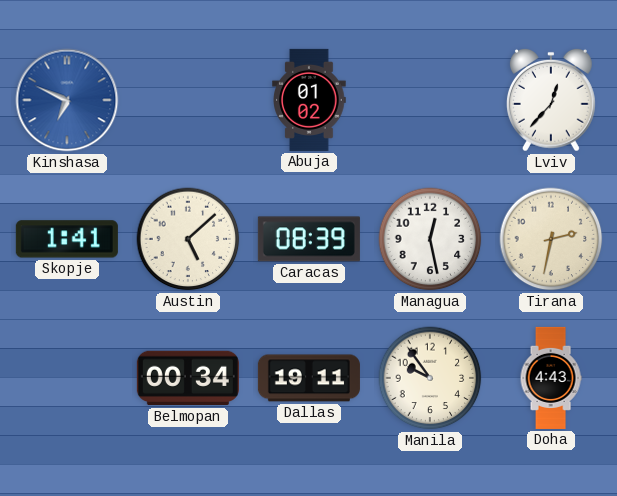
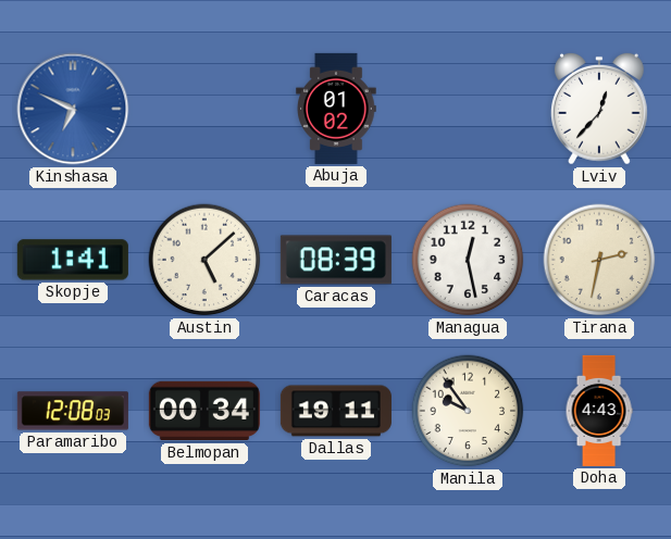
Paramaribo: none -> 12:08
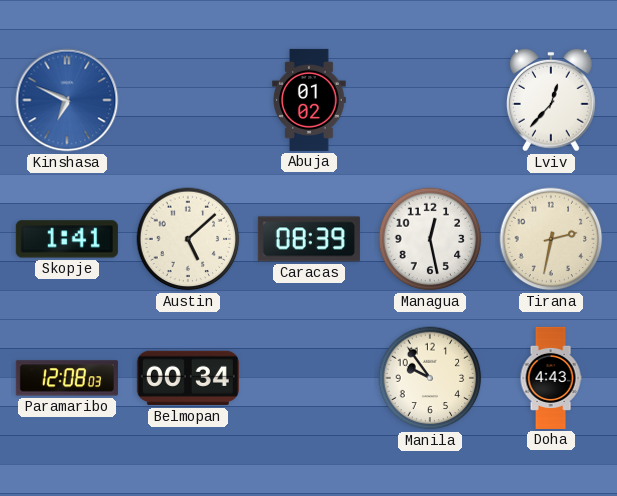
Dallas: 19:11 -> none
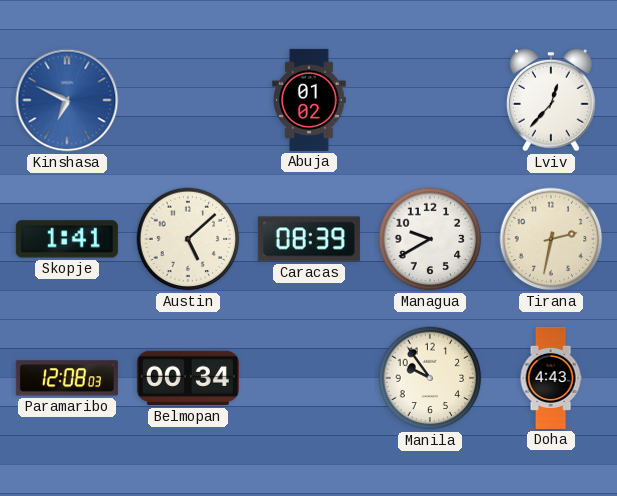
Managua: 12:28 -> 9:40
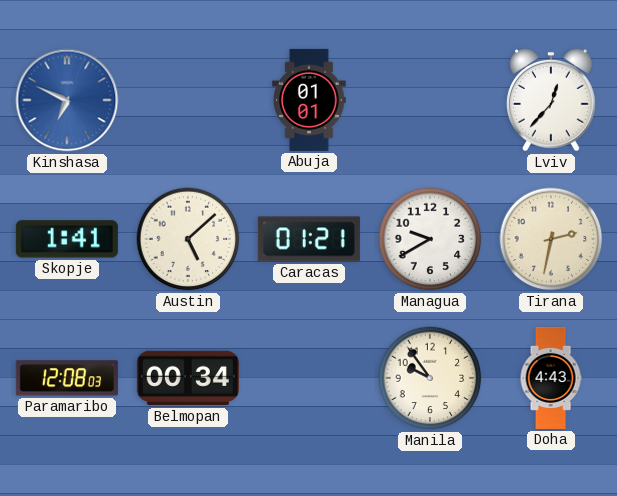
Abuja: 01:02 -> 01:01
Caracas: 08:39 -> 01:21
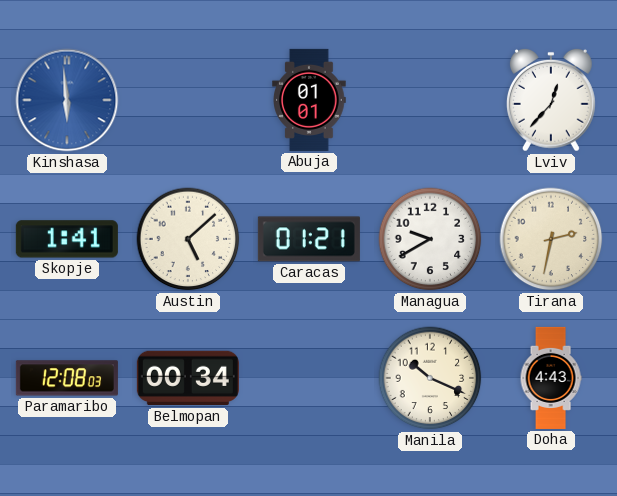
Kinshasa: 6:49 -> 5:59
Manila: 9:54 -> 10:19
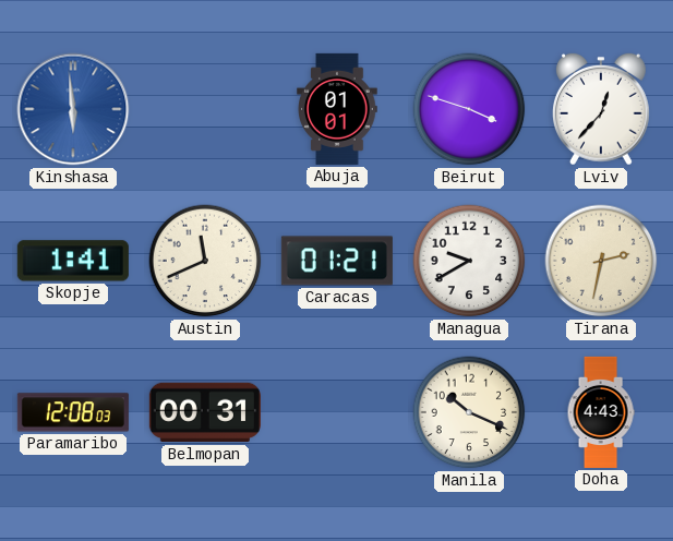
Beirut: none -> 3:48
Austin: 5:08 -> 11:41
Belmopan: 00:34 -> 00:31
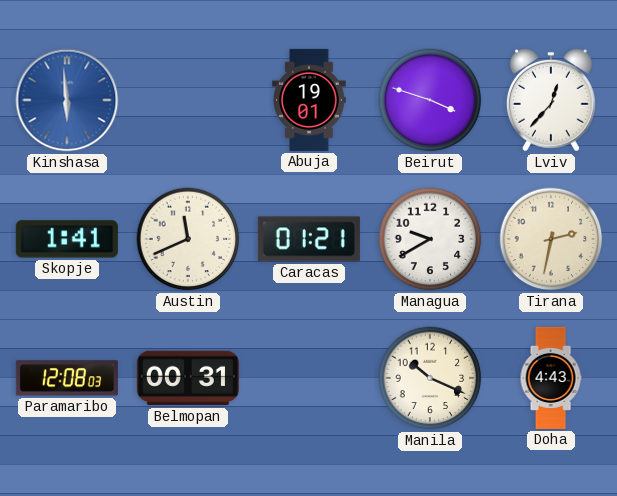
Abuja: 01:01 -> 19:01
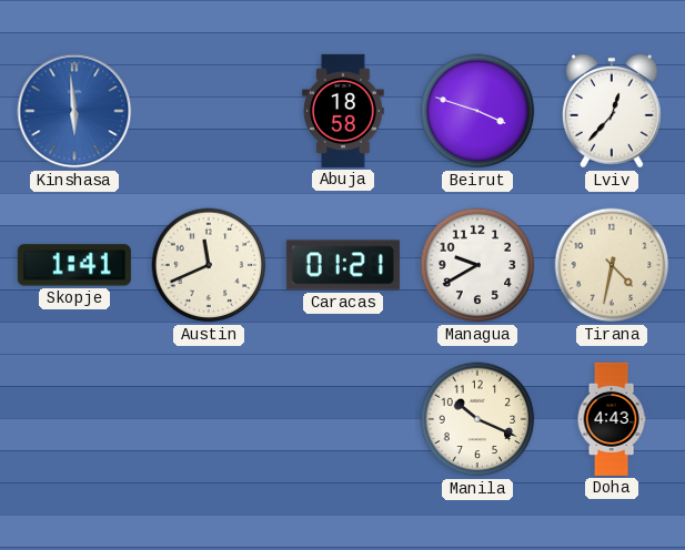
Abuja: 19:01 -> 18:58
Tirana: 2:32 -> 4:32
Paramaribo: 12:08 -> none
Belmopan: 00:31 -> none
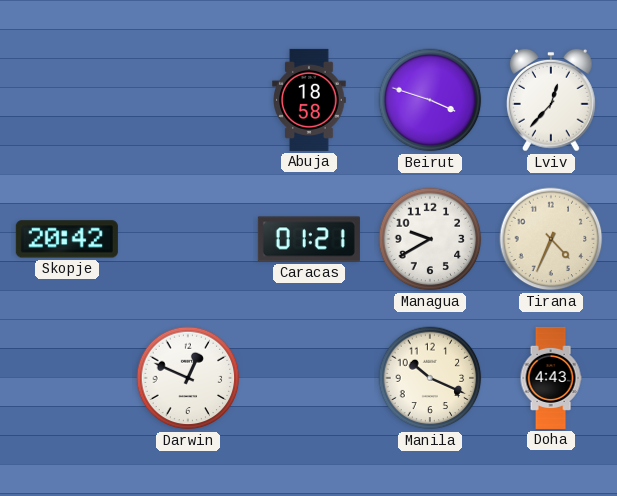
Kinshasa: 5:59 -> none
Skopje: 1:41 -> 20:42
Austin: 11:41 -> none
Tirana: 4:32 -> 4:34
Darwin: none -> 12:49
